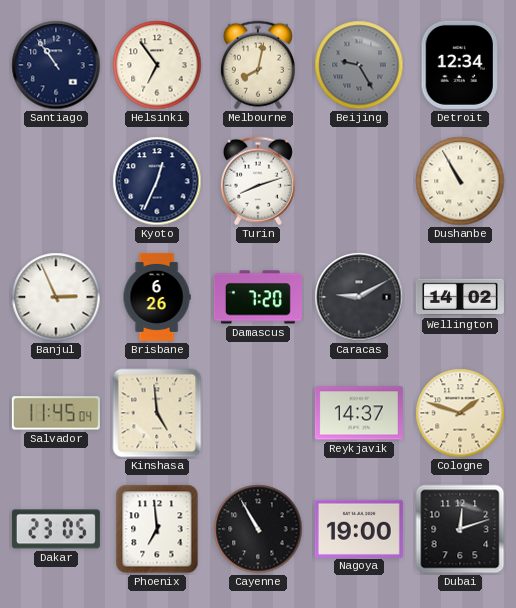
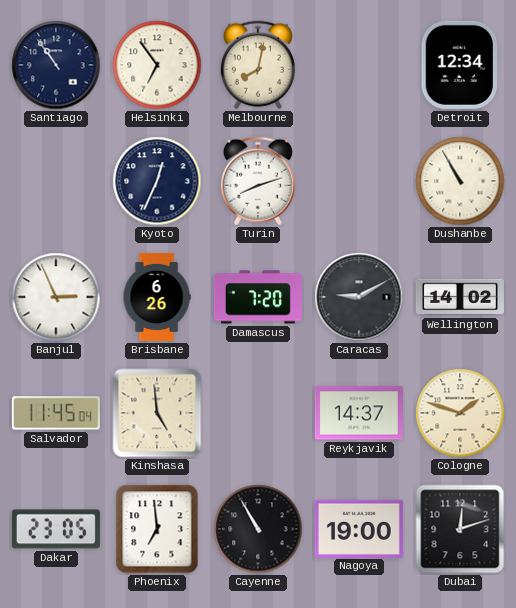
Beijing: 9:25 -> none
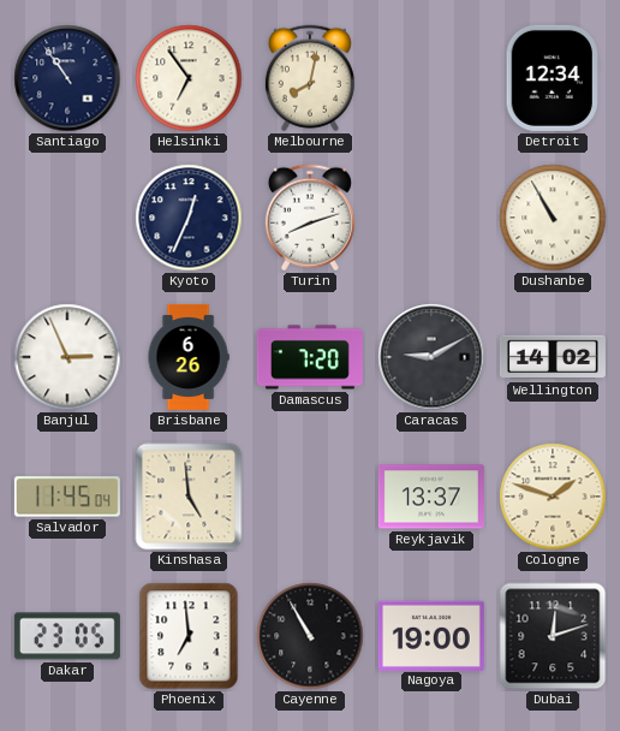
Reykjavik: 14:37 -> 13:37
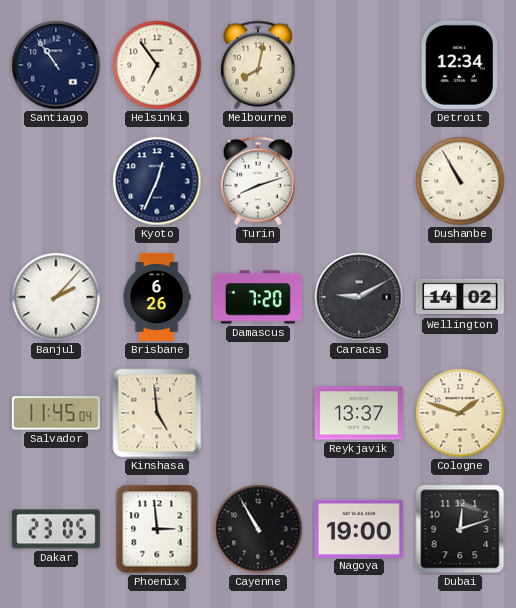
Banjul: 2:56 -> 2:07
Phoenix: 6:59 -> 2:59
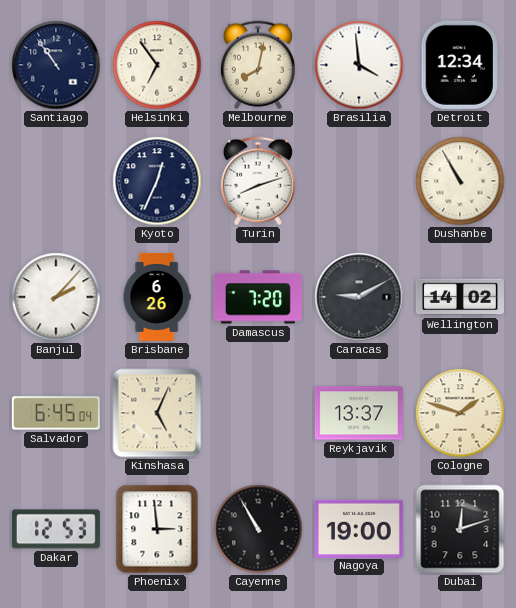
Brasilia: none -> 3:59
Salvador: 11:45 -> 6:45
Kinshasa: 4:59 -> 5:04
Dakar: 23:05 -> 12:53
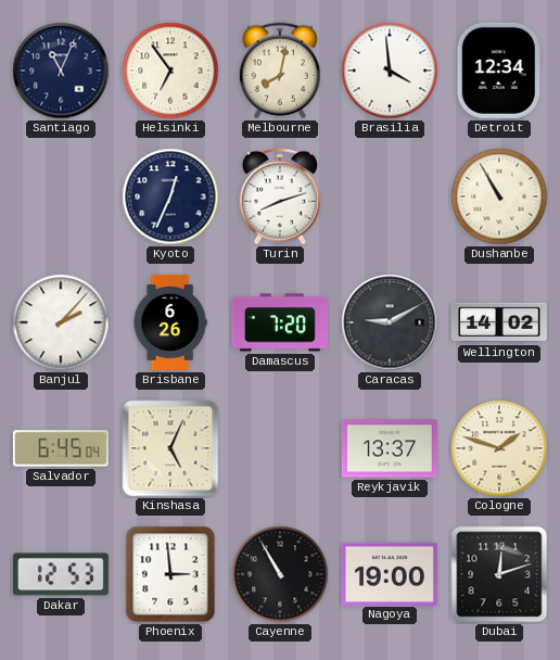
Santiago: 10:54 -> 11:04
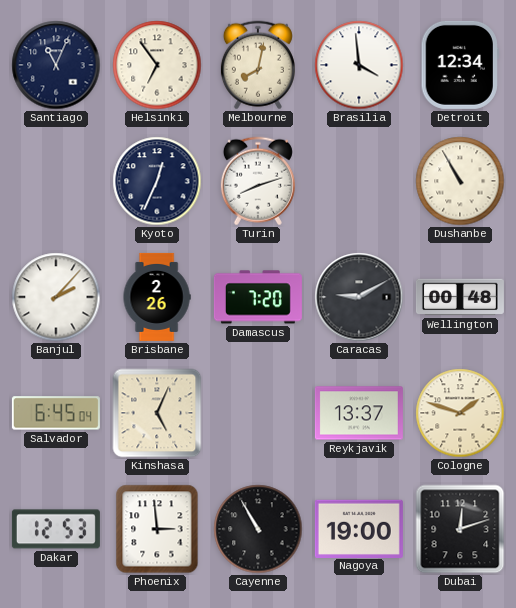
Brisbane: 6:26 -> 2:26
Wellington: 14:02 -> 00:48
